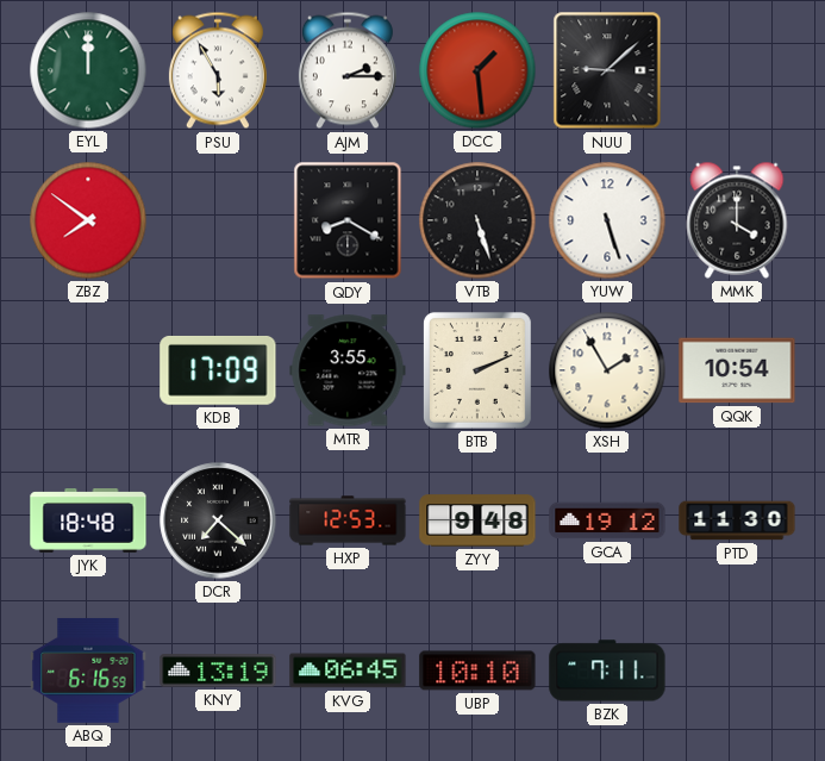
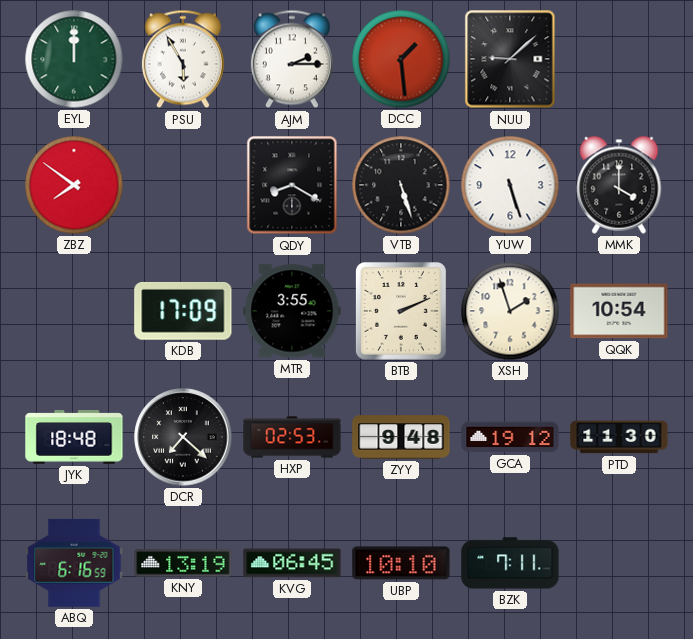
XSH: 1:55 -> 1:57
HXP: 12:53 -> 02:53
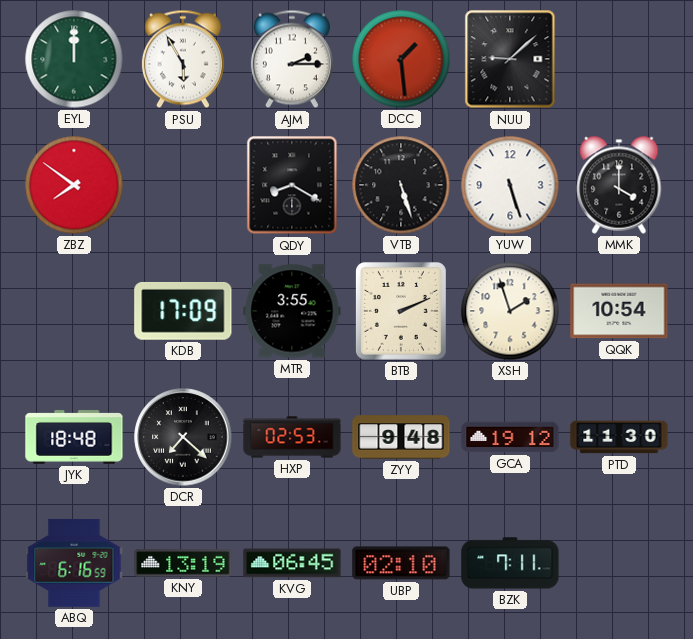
UBP: 10:10 -> 02:10
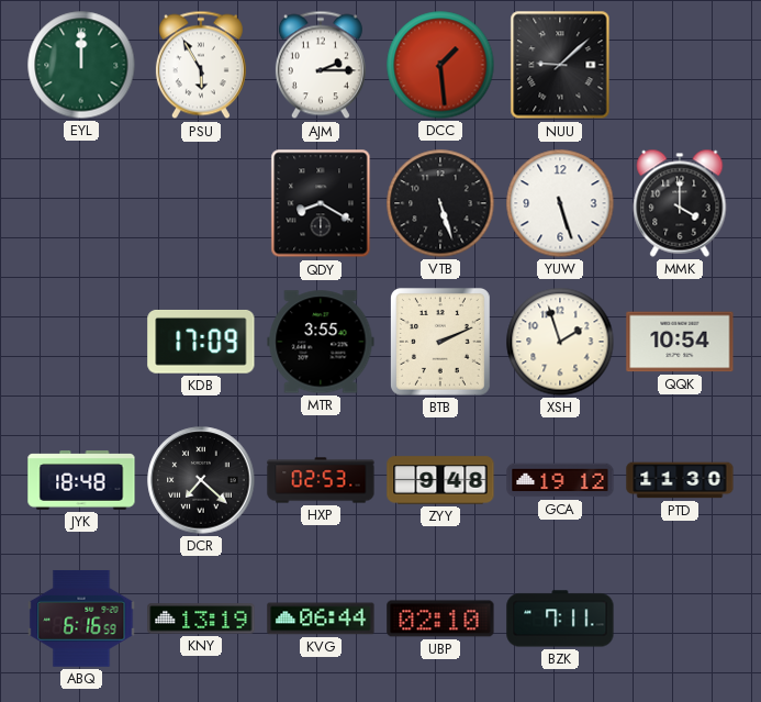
ZBZ: 7:51 -> none
KVG: 06:45 -> 06:44
